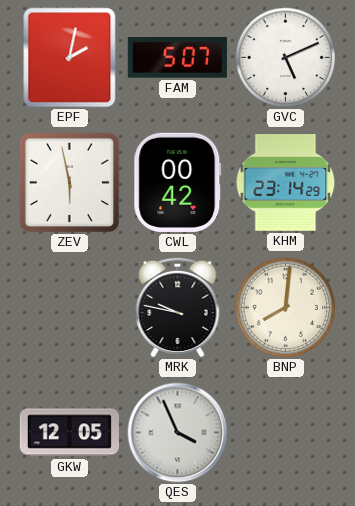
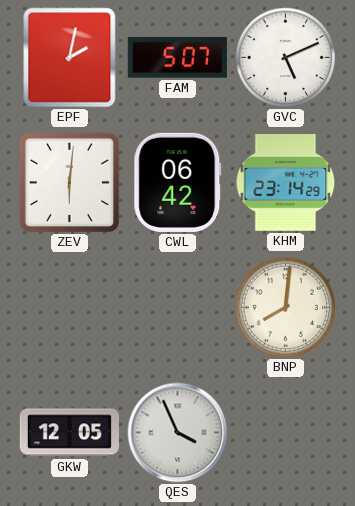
ZEV: 5:58 -> 6:01
CWL: 00:42 -> 06:42
MRK: 9:47 -> none
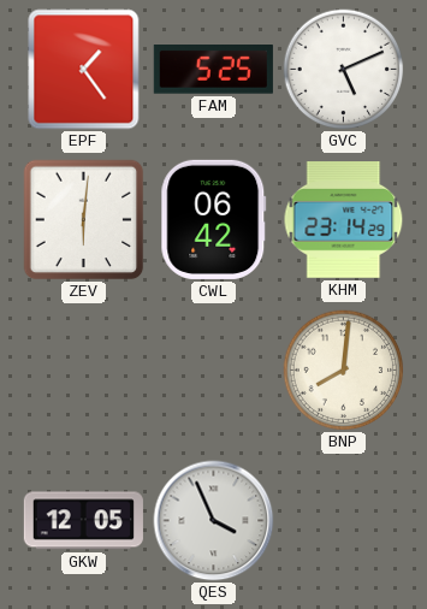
EPF: 2:02 -> 1:24
FAM: 5:07 -> 5:25
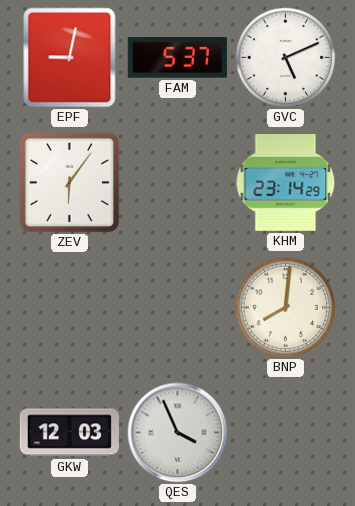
EPF: 1:24 -> 9:02
FAM: 5:25 -> 5:37
ZEV: 6:01 -> 6:06
CWL: 06:42 -> none
GKW: 12:05 -> 12:03
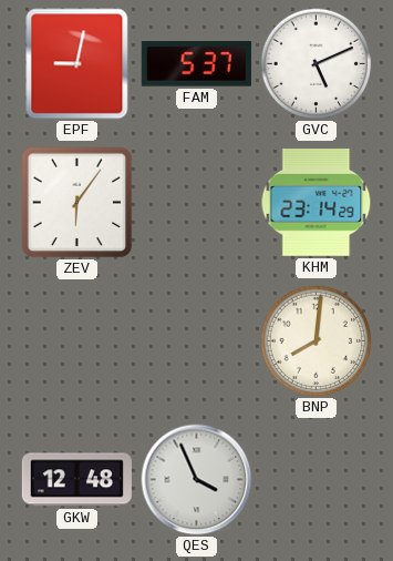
GKW: 12:03 -> 12:48
